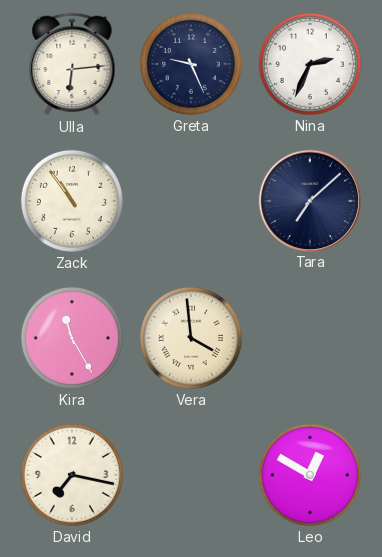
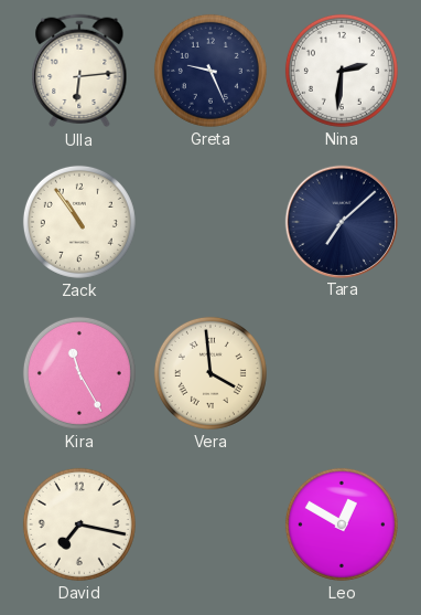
Nina: 2:34 -> 2:31
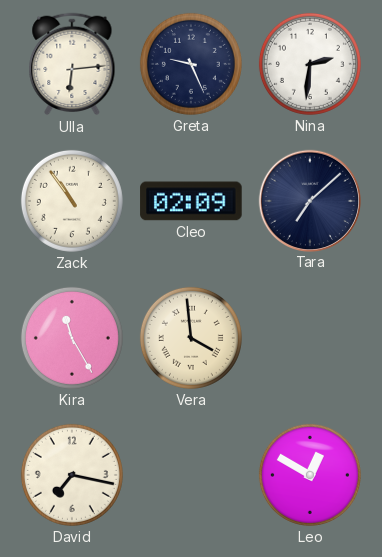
Cleo: none -> 02:09
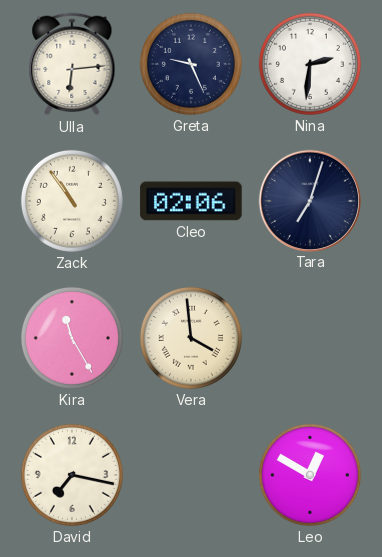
Cleo: 02:09 -> 02:06
Tara: 7:08 -> 7:03
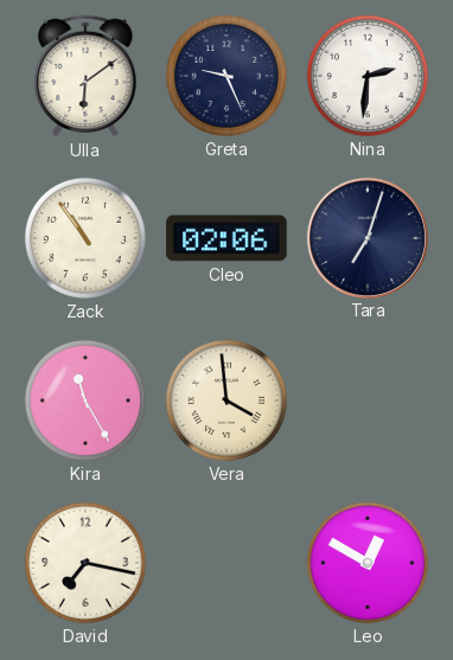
Ulla: 6:14 -> 6:09
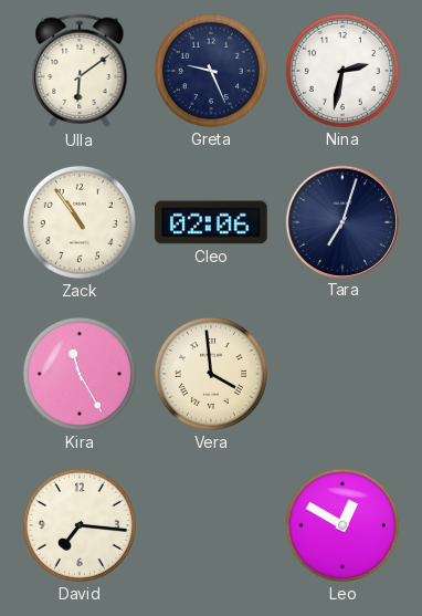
Nina: 2:31 -> 2:32
David: 7:17 -> 7:16
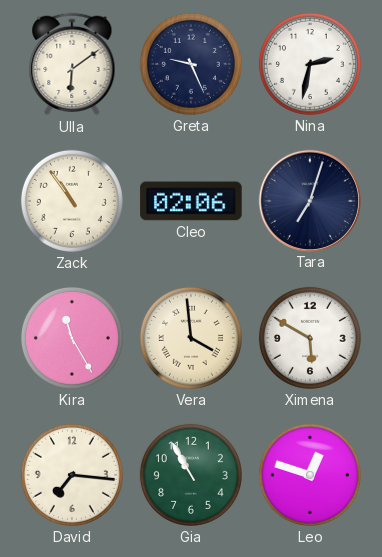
Ximena: none -> 5:50
Gia: none -> 10:55
Leo: 12:50 -> 12:48
